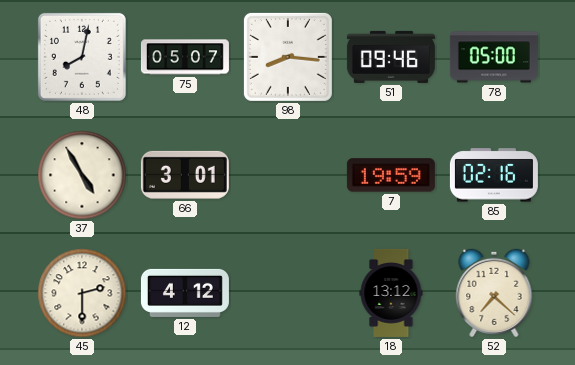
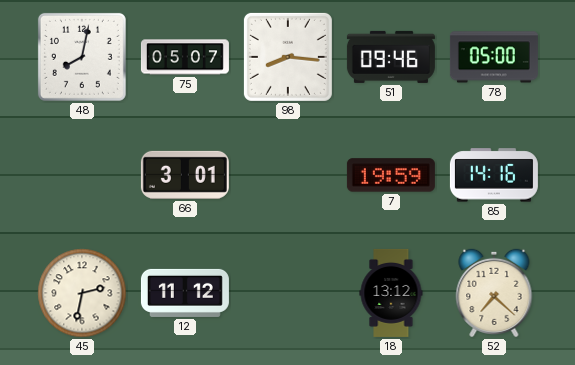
37: 4:55 -> none
85: 02:16 -> 14:16
45: 2:30 -> 2:32
12: 4:12 -> 11:12
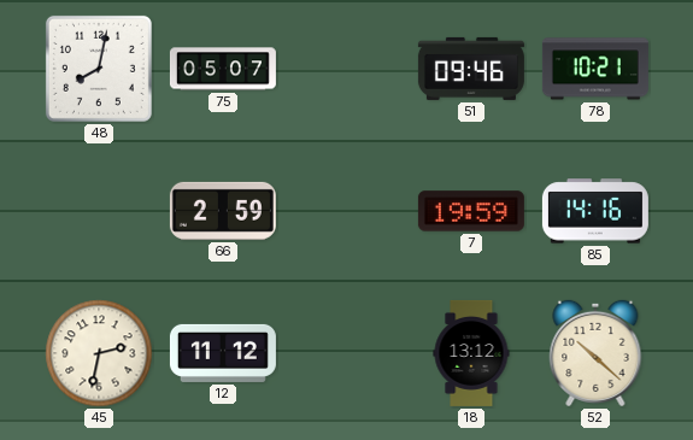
98: 8:16 -> none
78: 05:00 -> 10:21
66: 3:01 -> 2:59
52: 7:22 -> 10:22
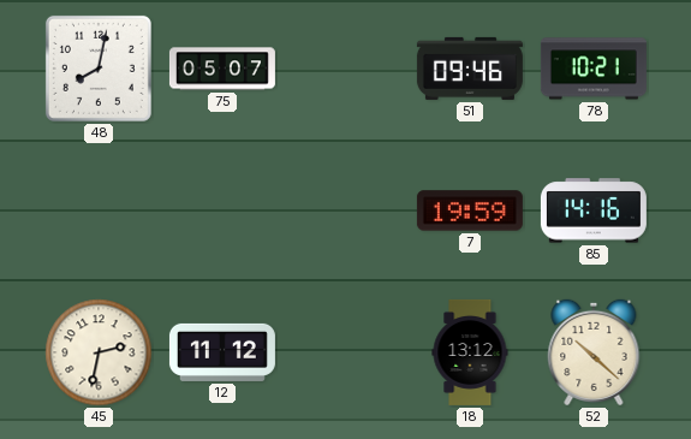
66: 2:59 -> none
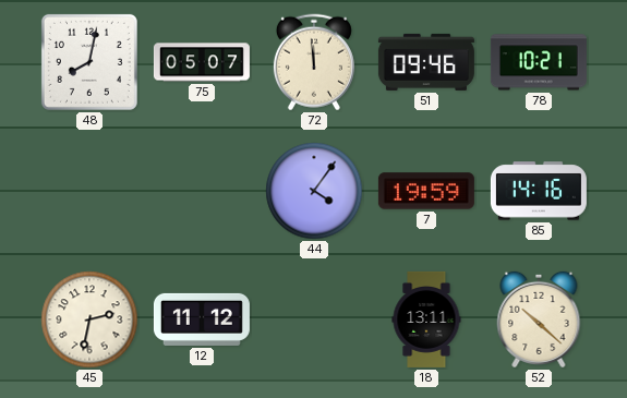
72: none -> 11:59
44: none -> 4:06
18: 13:12 -> 13:11
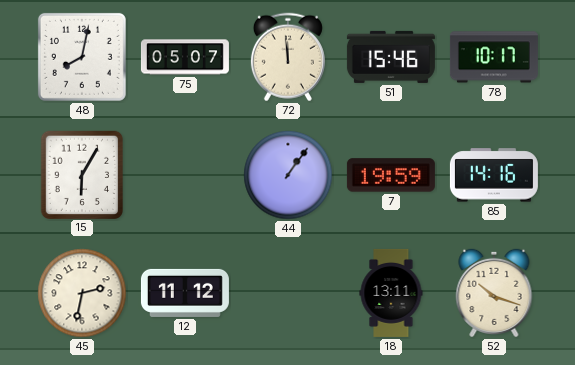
51: 09:46 -> 15:46
78: 10:21 -> 10:17
15: none -> 6:05
44: 4:06 -> 1:06
52: 10:22 -> 10:18
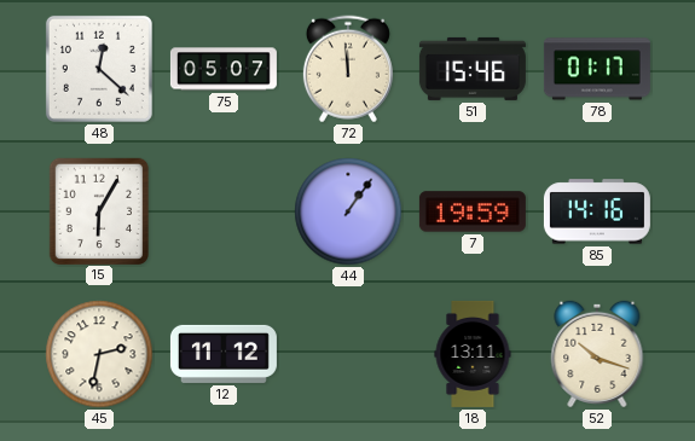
48: 8:02 -> 12:22
78: 10:17 -> 01:17
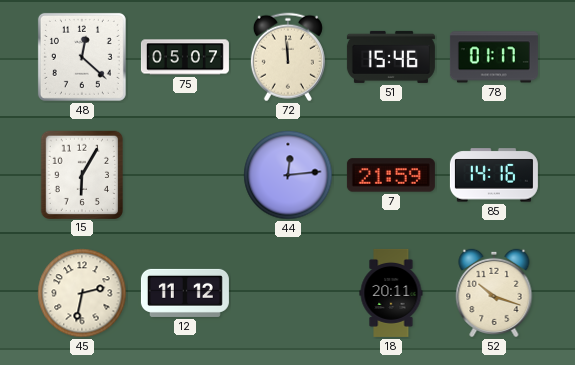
44: 1:06 -> 12:14
7: 19:59 -> 21:59
18: 13:11 -> 20:11
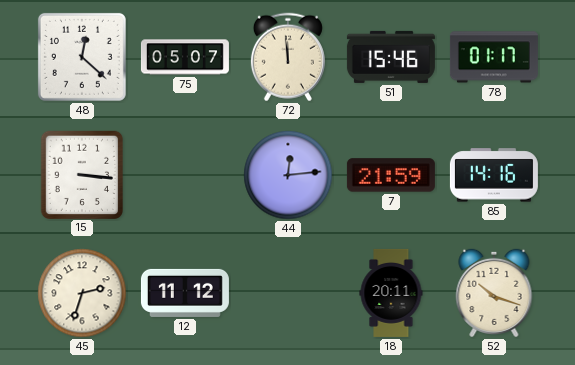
15: 6:05 -> 3:16
45: 2:32 -> 2:33
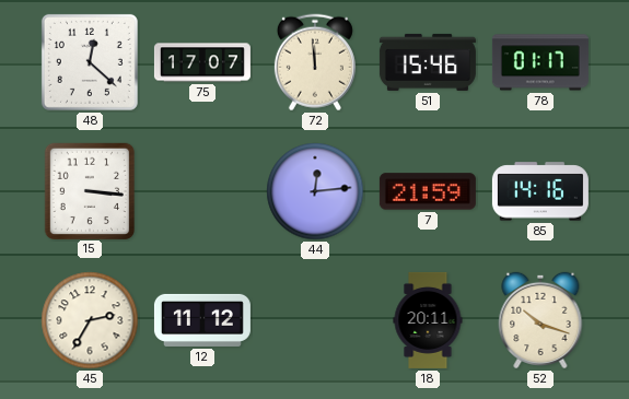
75: 05:07 -> 17:07
45: 2:33 -> 2:35
